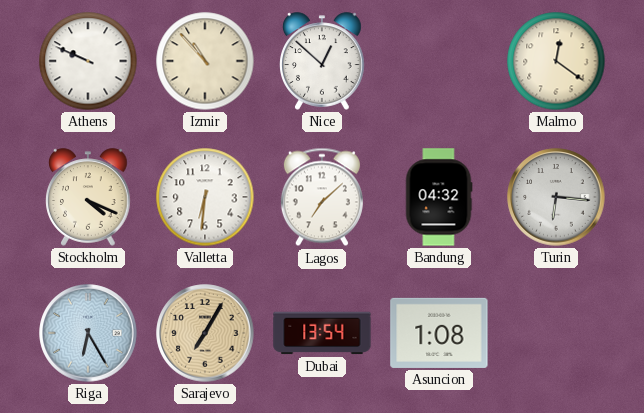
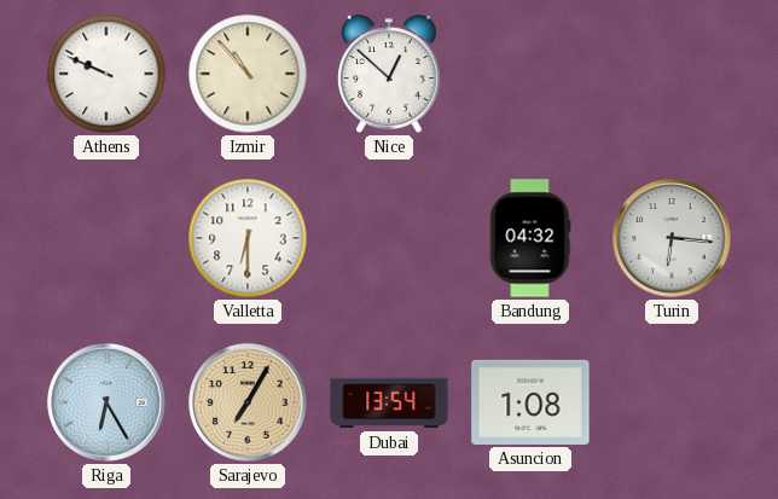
Malmo: 12:21 -> none
Stockholm: 4:19 -> none
Valletta: 6:31 -> 6:30
Lagos: 7:08 -> none
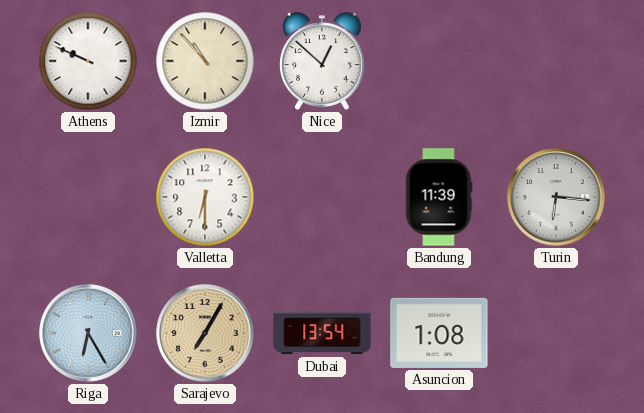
Bandung: 04:32 -> 11:39
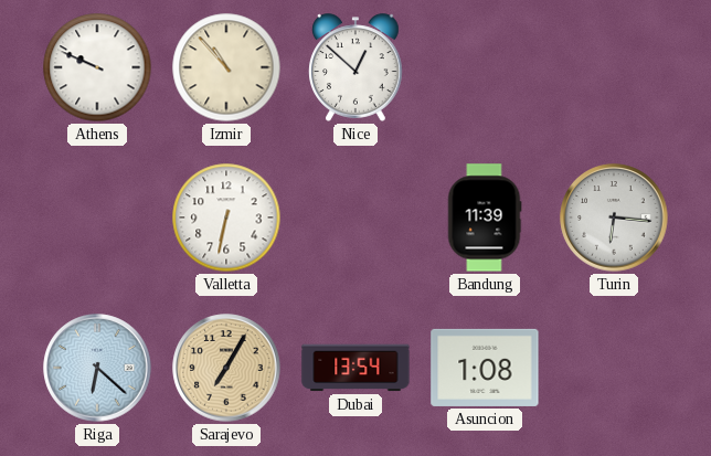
Valletta: 6:30 -> 6:32
Riga: 6:25 -> 6:22
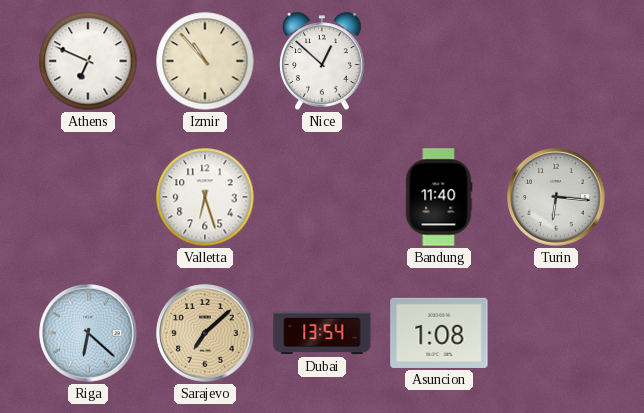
Athens: 9:49 -> 6:49
Valletta: 6:32 -> 6:27
Bandung: 11:39 -> 11:40
Sarajevo: 7:05 -> 7:08
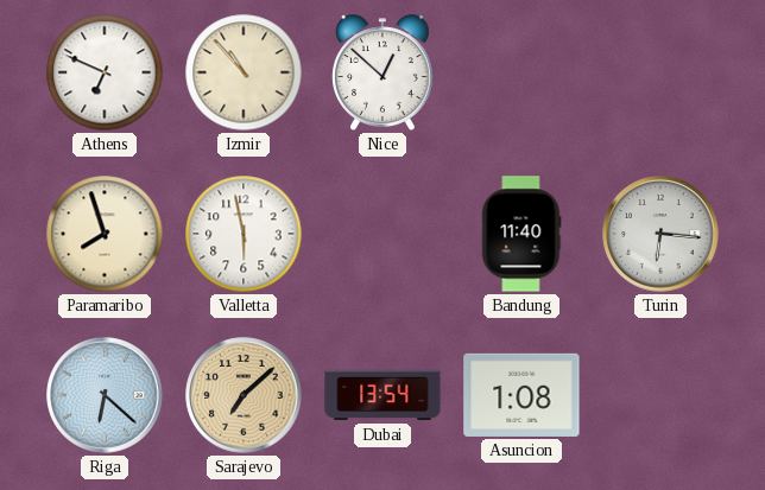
Paramaribo: none -> 7:57
Valletta: 6:27 -> 5:58
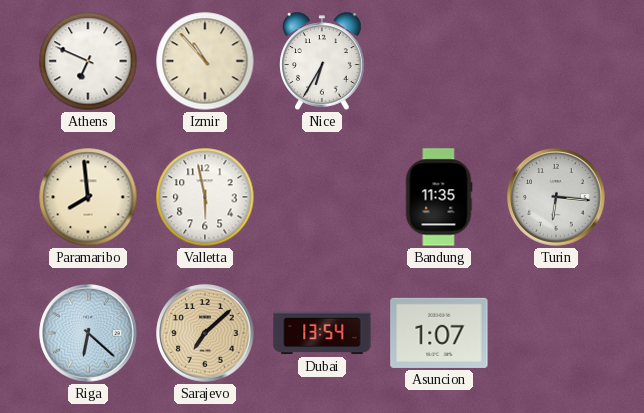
Nice: 12:52 -> 6:35
Paramaribo: 7:57 -> 7:59
Bandung: 11:40 -> 11:35
Asuncion: 1:08 -> 1:07
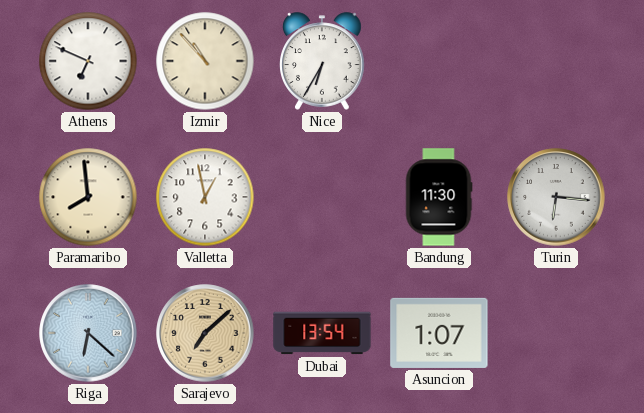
Valletta: 5:58 -> 12:58
Bandung: 11:35 -> 11:30
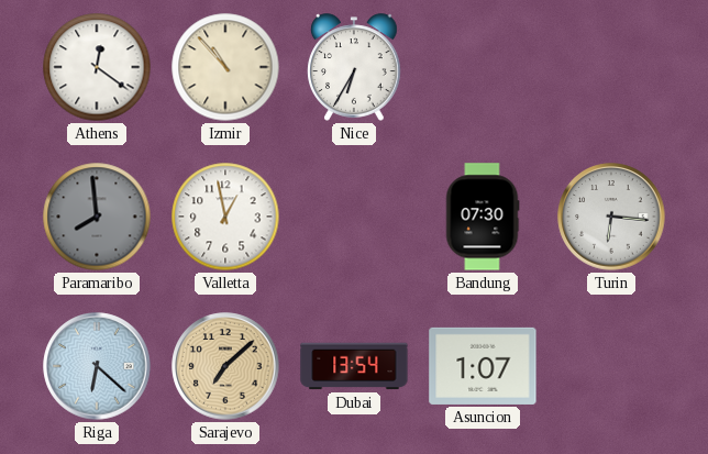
Athens: 6:49 -> 12:21
Paramaribo dial: cream -> grey
Bandung: 11:30 -> 07:30
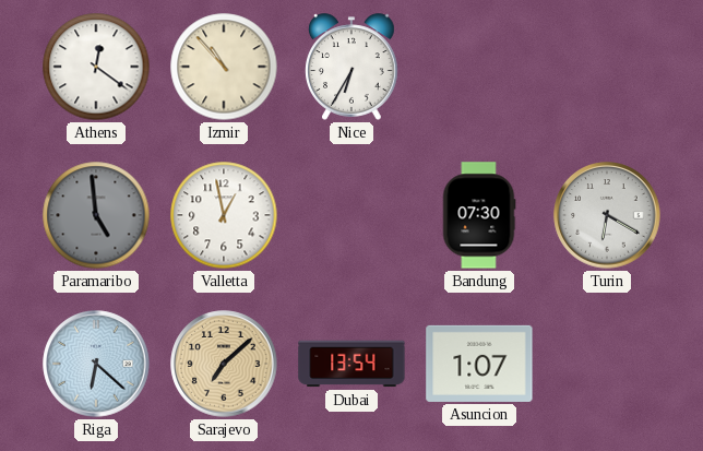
Paramaribo: 7:59 -> 4:59
Turin: 6:16 -> 6:20
